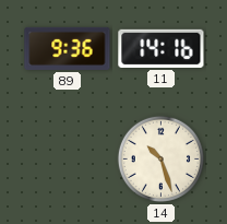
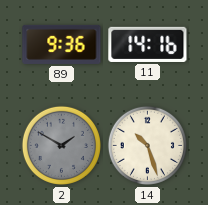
2: none -> 1:50
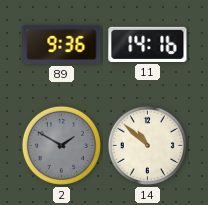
14: 10:27 -> 10:52
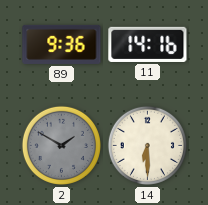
14: 10:52 -> 6:30
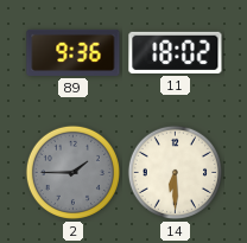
11: 14:16 -> 18:02
2: 1:50 -> 1:45
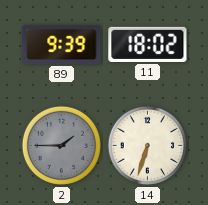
89: 9:36 -> 9:39
14: 6:30 -> 6:33
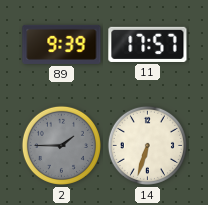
11: 18:02 -> 17:57
